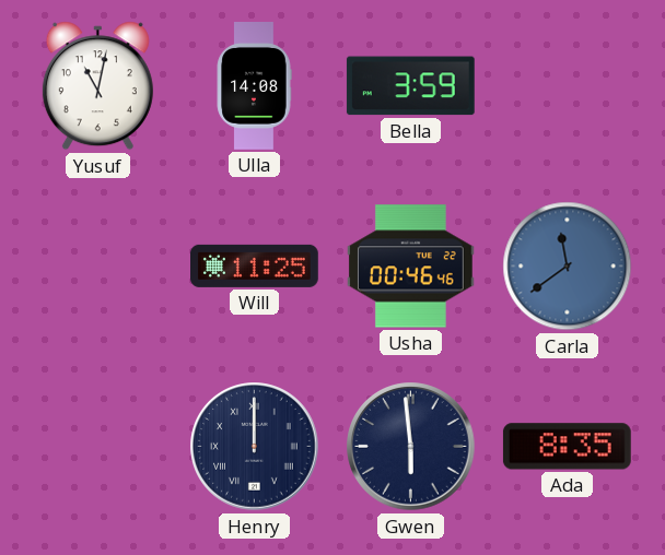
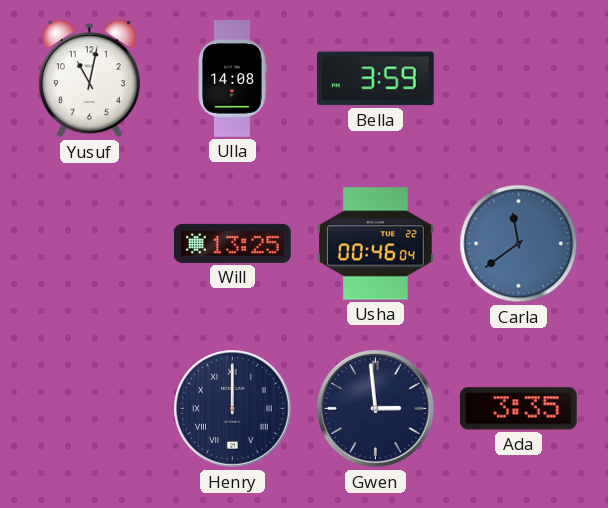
Will: 11:25 -> 13:25
Usha: 00:46:46 -> 00:46:04
Gwen: 5:59 -> 2:59
Ada: 8:35 -> 3:35
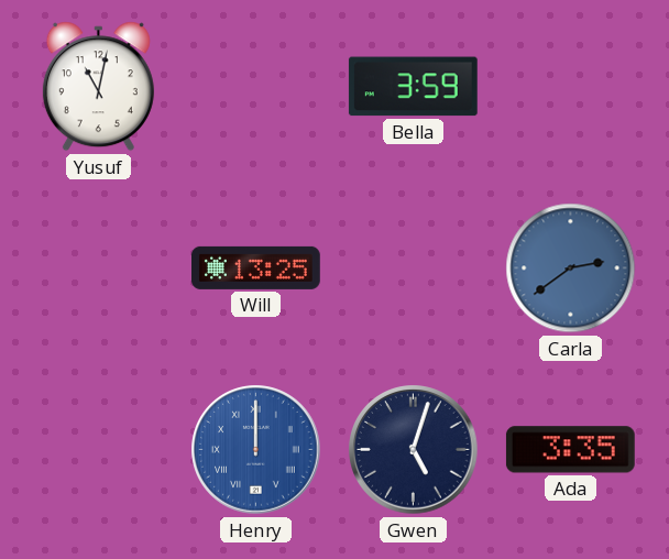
Ulla: 14:08 -> none
Usha: 00:46 -> none
Carla: 11:39 -> 2:39
Henry dial: navy -> blue
Gwen: 2:59 -> 5:03
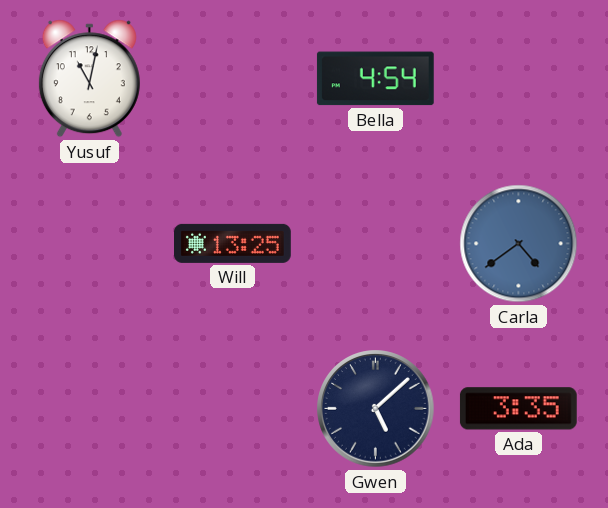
Bella: 3:59 -> 4:54
Carla: 2:39 -> 4:39
Henry: 12:00 -> none
Gwen: 5:03 -> 5:08
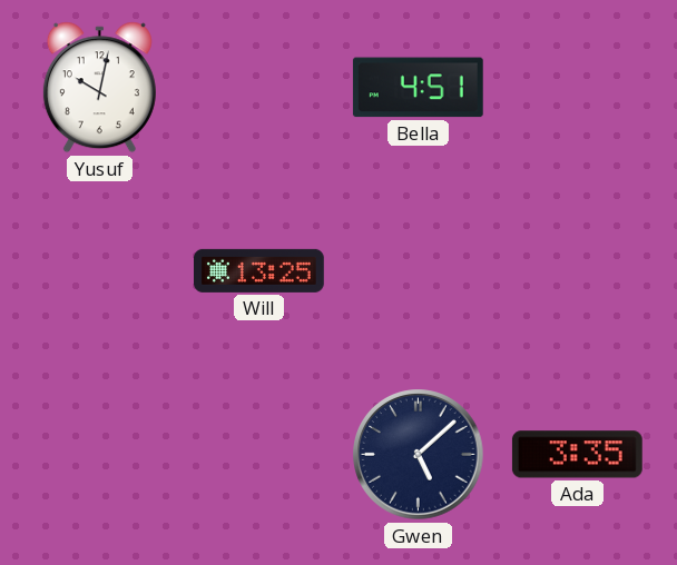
Yusuf: 11:02 -> 10:02
Bella: 4:54 -> 4:51
Carla: 4:39 -> none
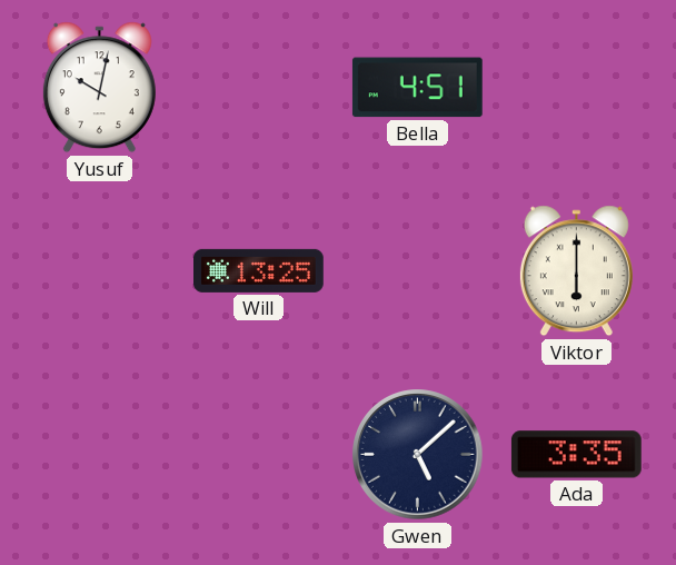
Viktor: none -> 6:00
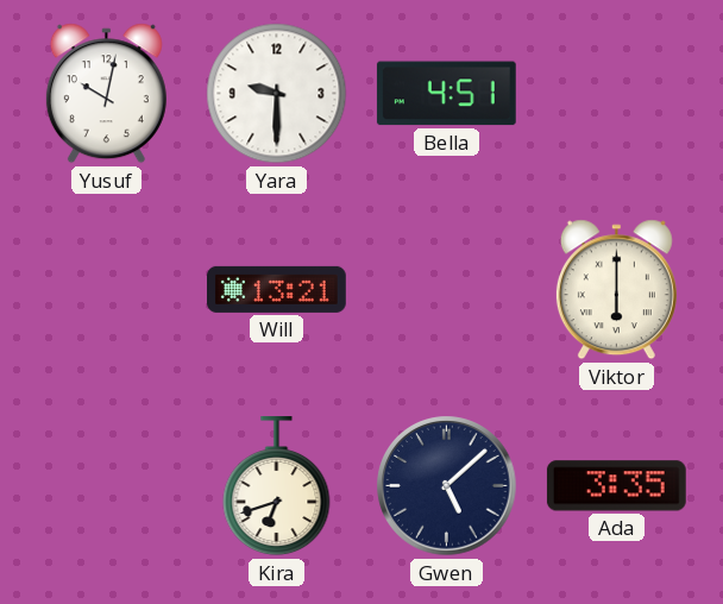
Yara: none -> 9:30
Will: 13:25 -> 13:21
Kira: none -> 6:42
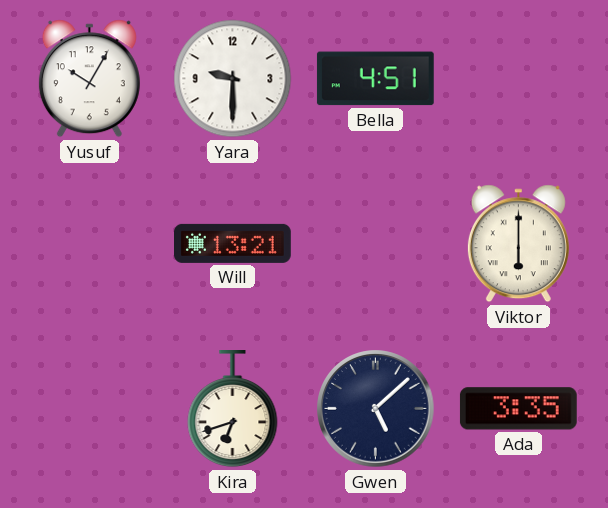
Yusuf: 10:02 -> 10:05
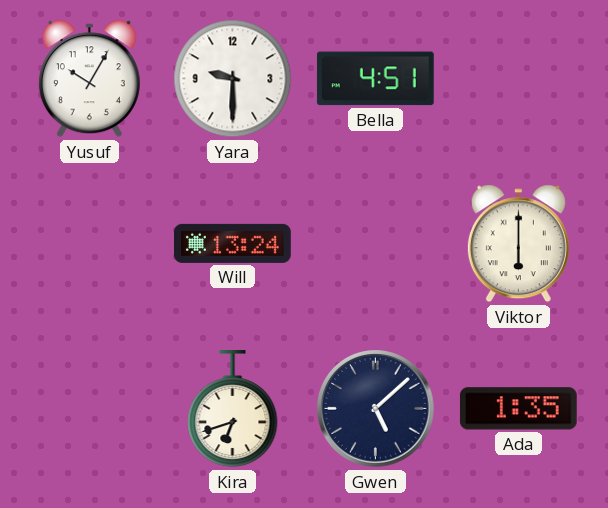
Will: 13:21 -> 13:24
Ada: 3:35 -> 1:35
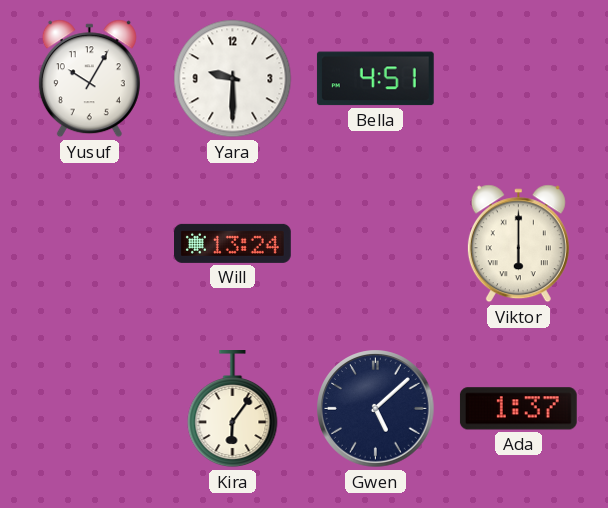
Kira: 6:42 -> 6:06
Ada: 1:35 -> 1:37
